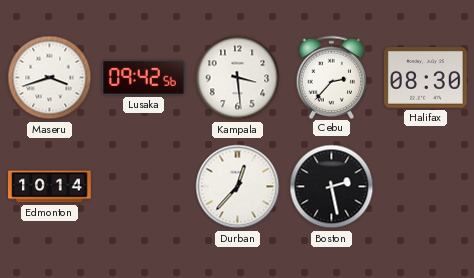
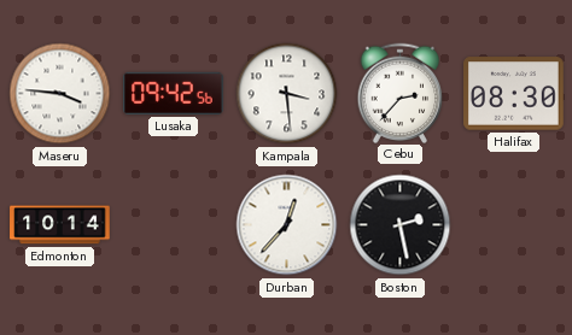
Maseru: 3:42 -> 3:46
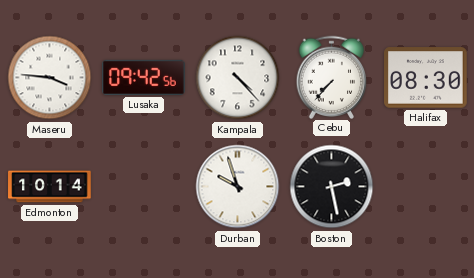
Kampala: 3:29 -> 4:23
Cebu: 2:37 -> 7:37
Durban: 12:37 -> 9:57
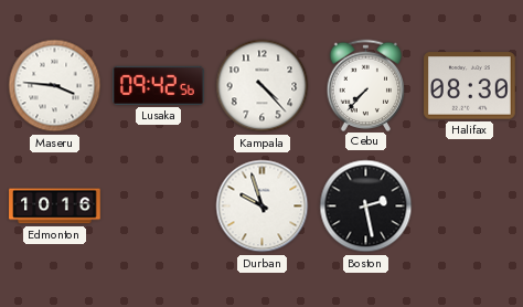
Edmonton: 10:14 -> 10:16
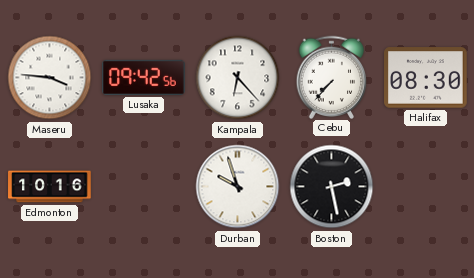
Kampala: 4:23 -> 6:23
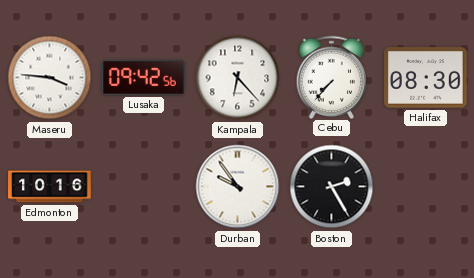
Durban: 9:57 -> 9:54
Boston: 2:28 -> 2:25
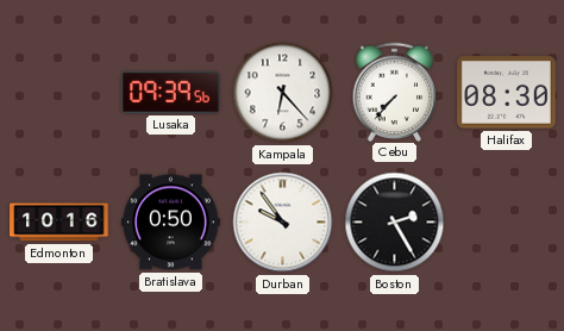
Maseru: 3:46 -> none
Lusaka: 09:42 -> 09:39
Bratislava: none -> 0:50
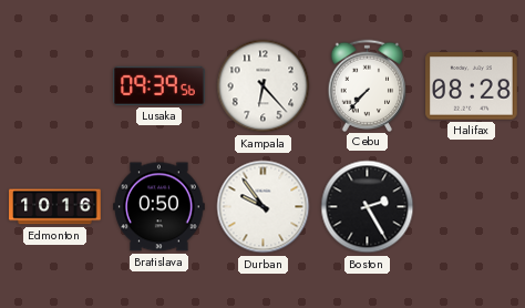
Halifax: 08:30 -> 08:28
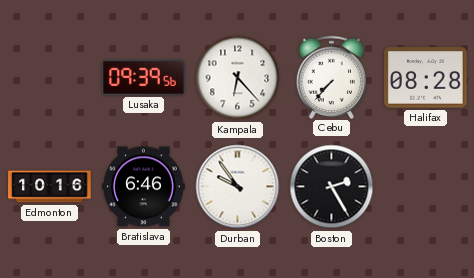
Bratislava: 0:50 -> 6:46
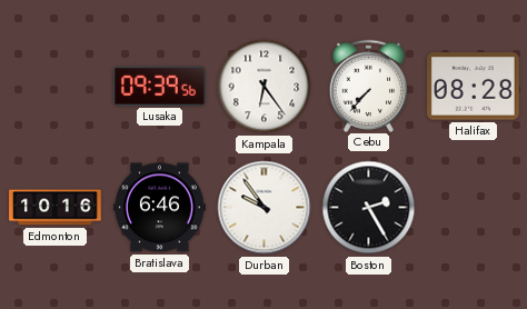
Kampala: 6:23 -> 6:24
